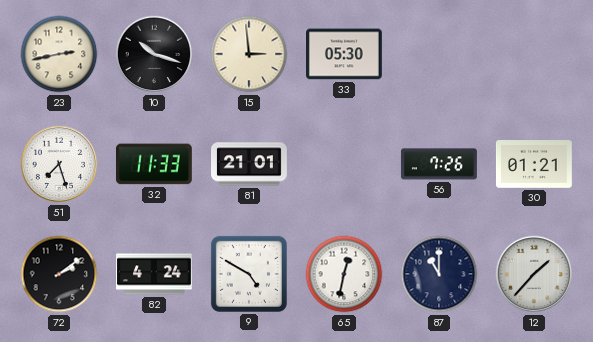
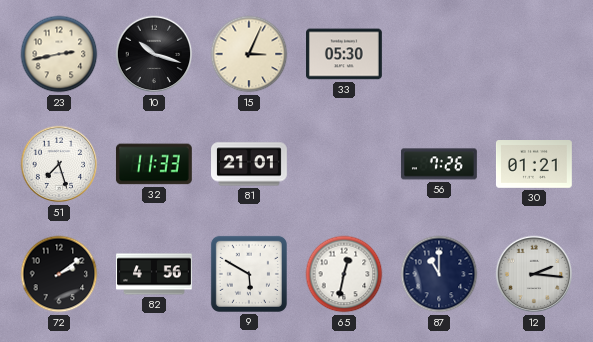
15: 2:59 -> 3:04
82: 4:24 -> 4:56
9: 4:50 -> 5:50
12: 1:37 -> 2:16
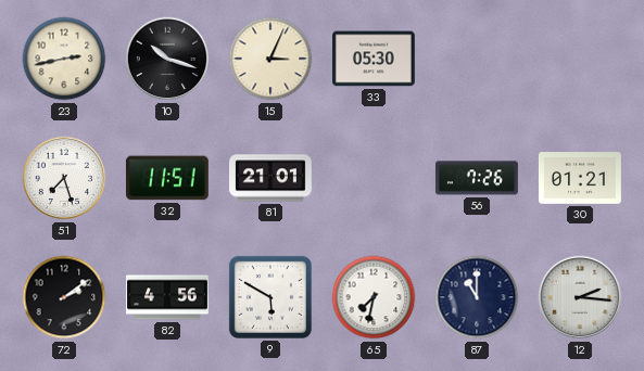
32: 11:33 -> 11:51
65: 12:32 -> 7:32
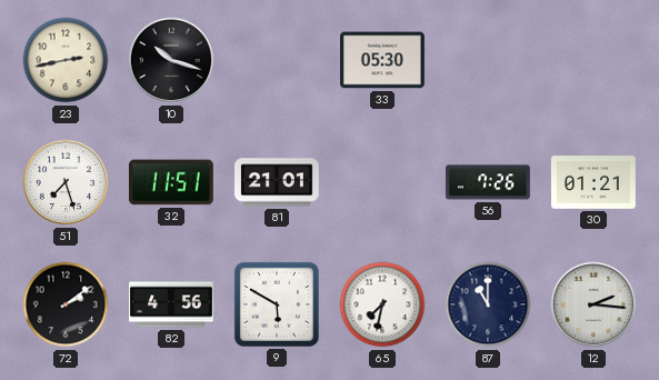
15: 3:04 -> none
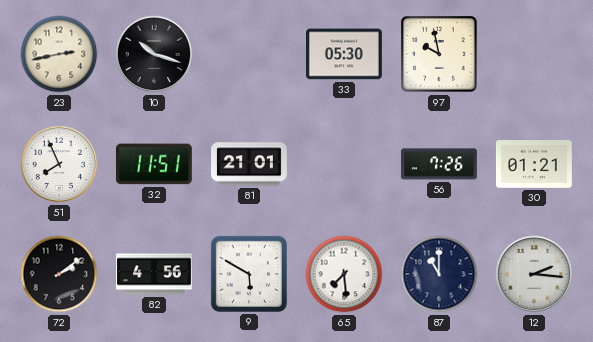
97: none -> 9:58
51: 7:27 -> 7:56
65: 7:32 -> 7:29
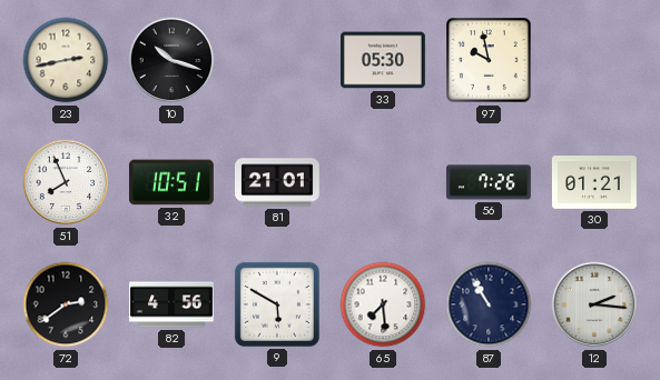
32: 11:51 -> 10:51
72: 2:09 -> 2:39
87: 11:00 -> 10:55
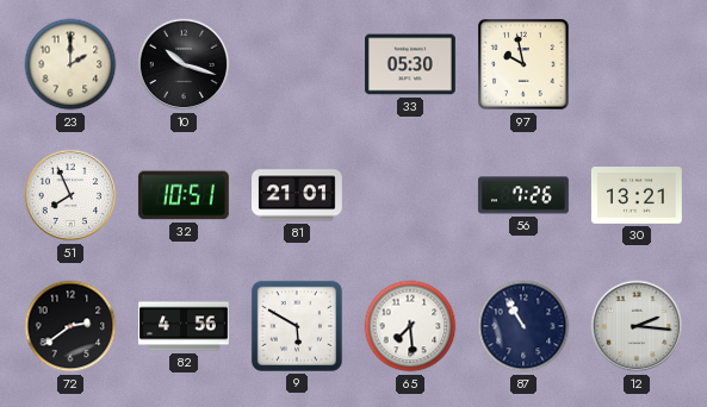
23: 2:43 -> 2:00
30: 01:21 -> 13:21
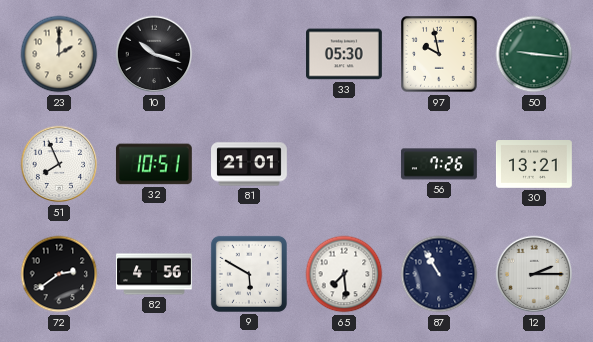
50: none -> 9:16
12: 2:16 -> 2:15
